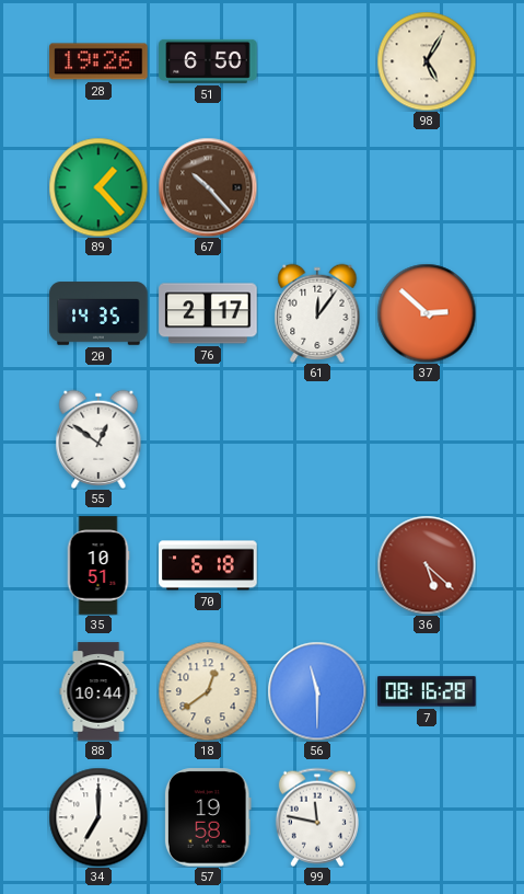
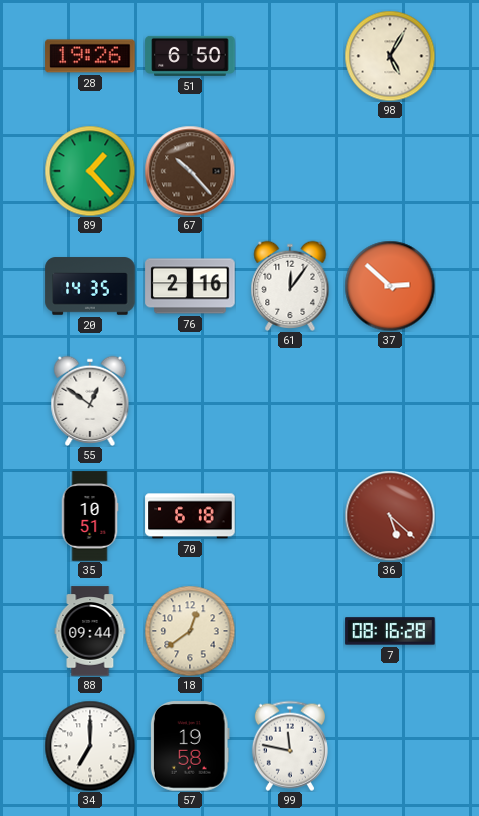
76: 2:17 -> 2:16
88: 10:44 -> 09:44
56: 11:30 -> none
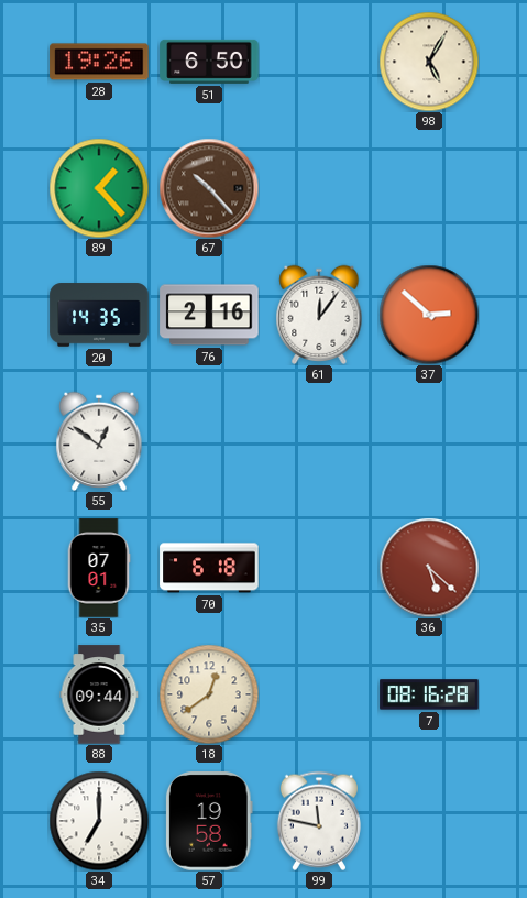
35: 10:51 -> 07:01
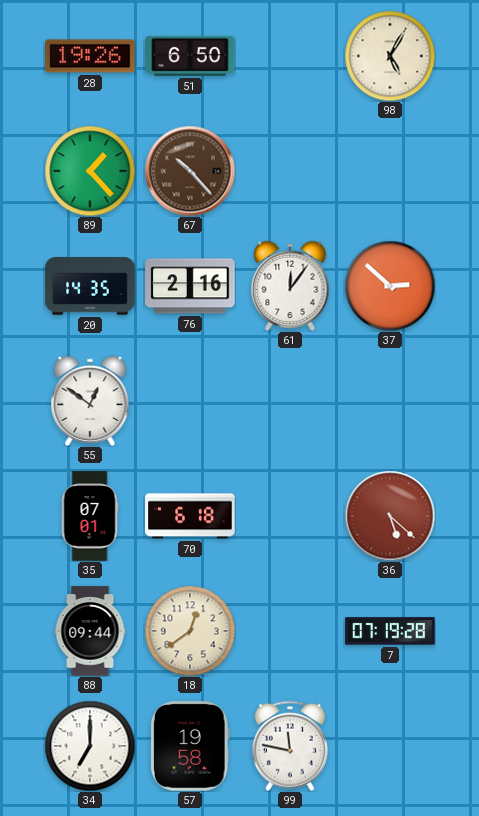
7: 08:16 -> 07:19
